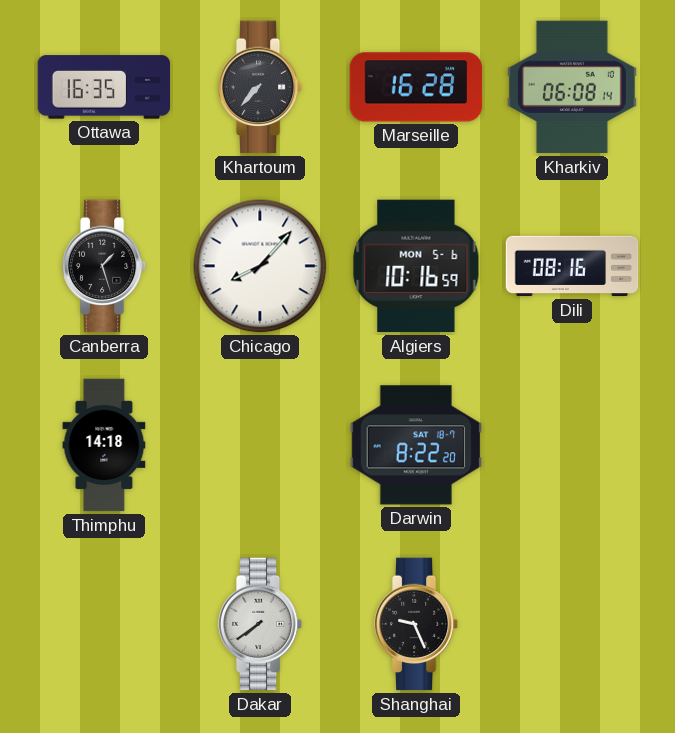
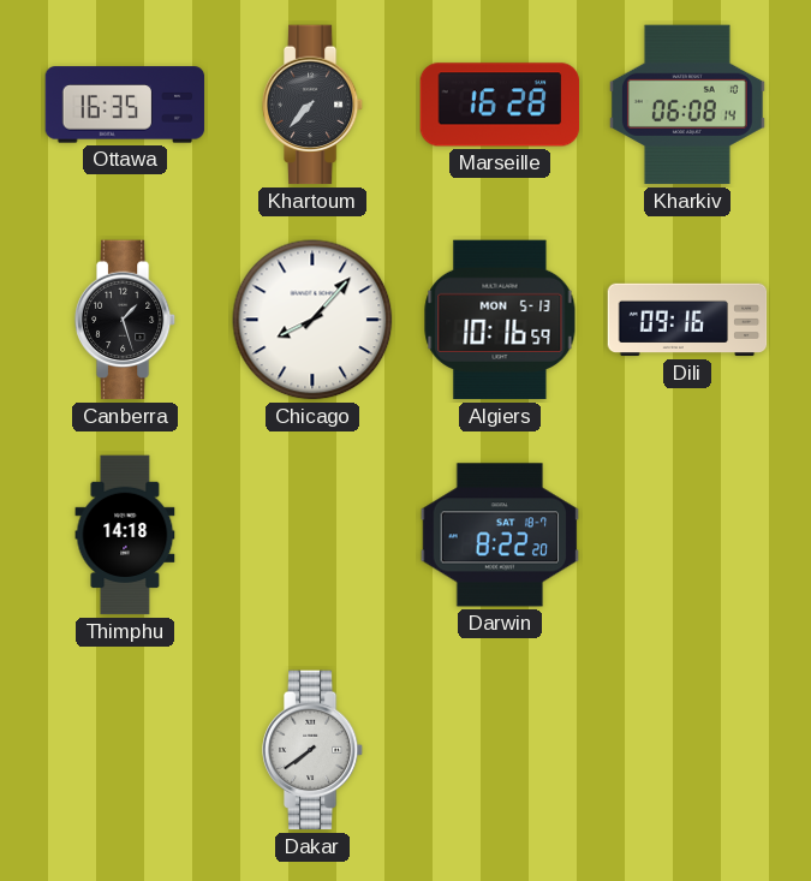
Algiers date: MON 5-6 -> MON 5-13
Dili: 08:16 -> 09:16
Shanghai: 9:26 -> none
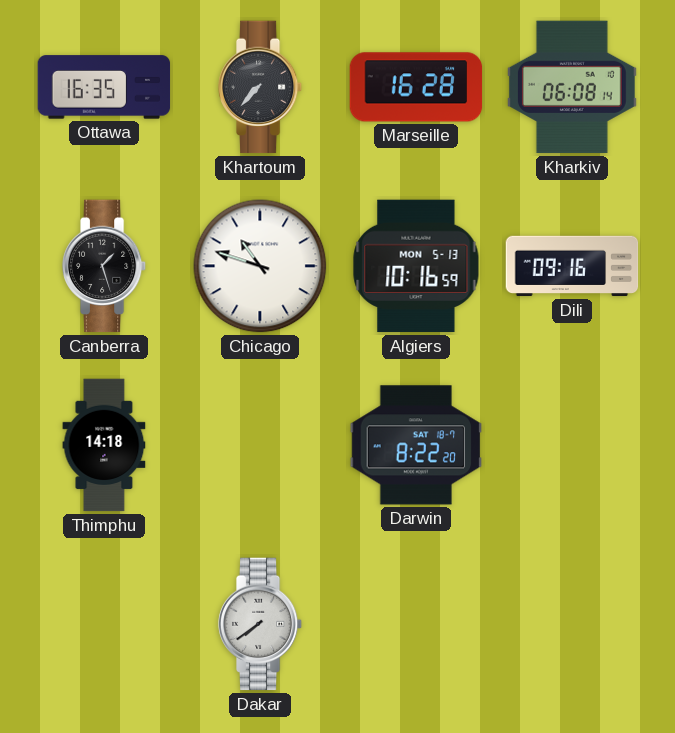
Chicago: 8:07 -> 10:48
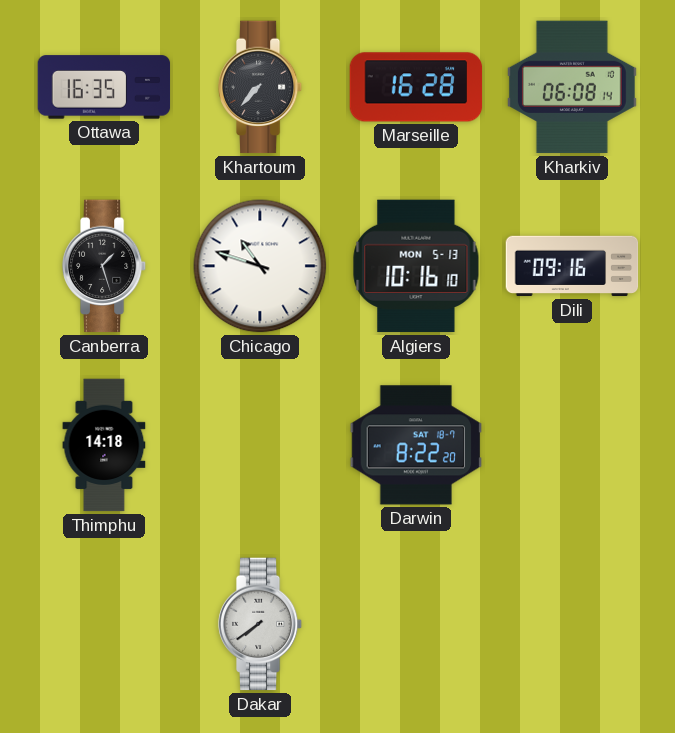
Algiers: 10:16:59 -> 10:16:10
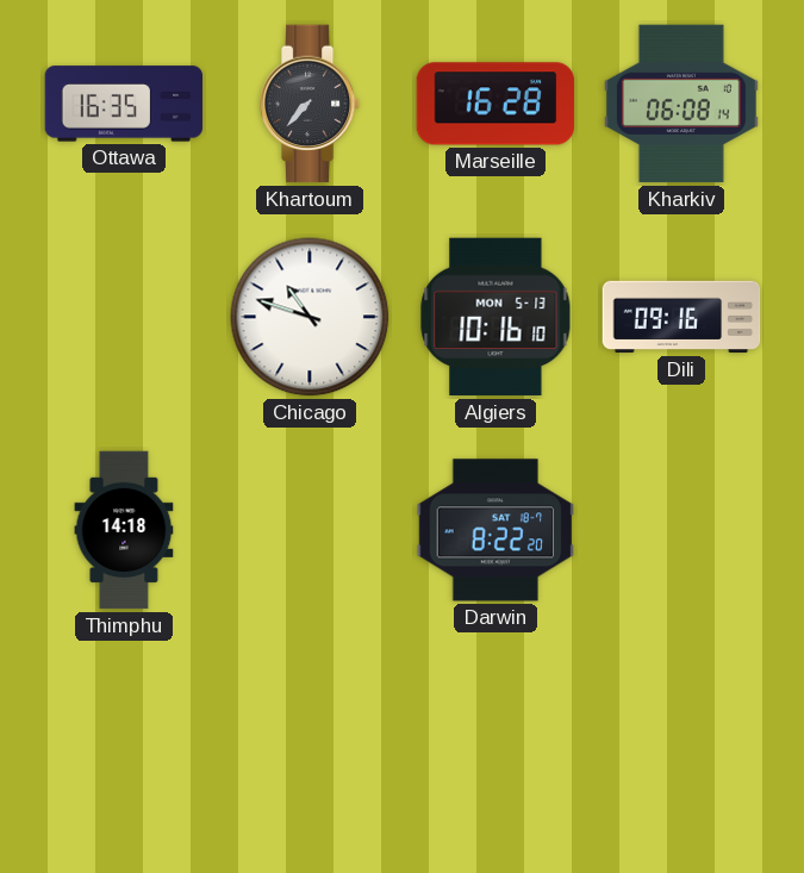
Canberra: 1:27 -> none
Dakar: 7:39 -> none
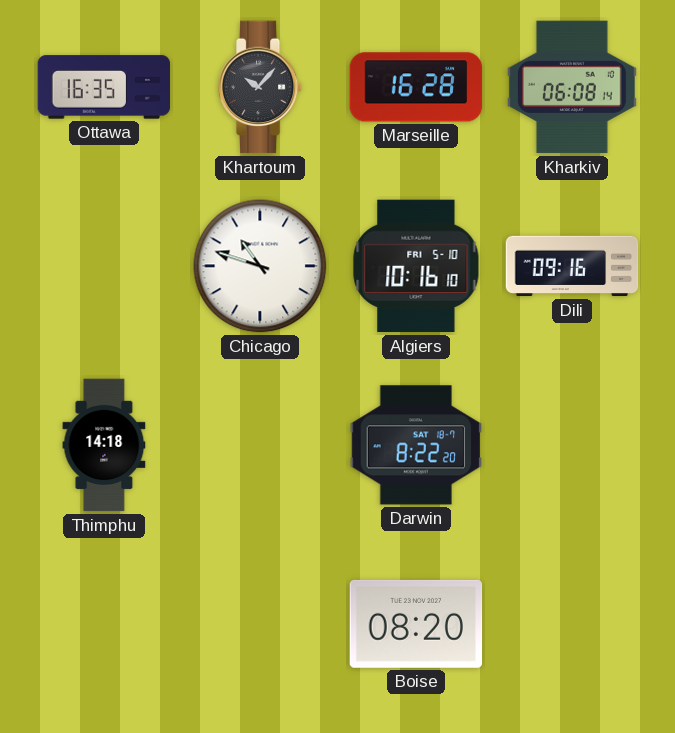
Khartoum: 7:37 -> 10:07
Algiers date: MON 5-13 -> FRI 5-10
Boise: none -> 08:20
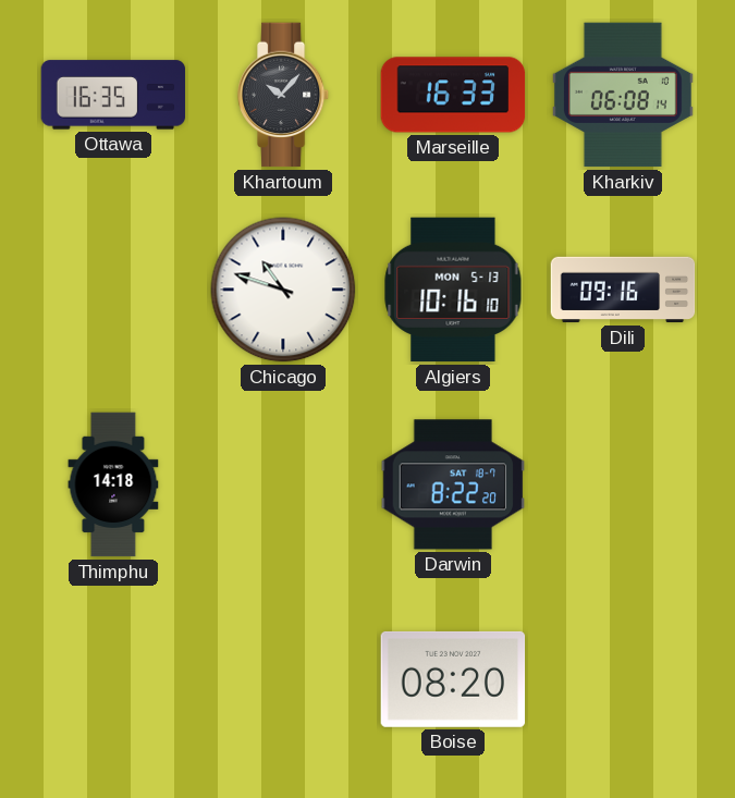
Marseille: 16:28 -> 16:33
Algiers date: FRI 5-10 -> MON 5-13
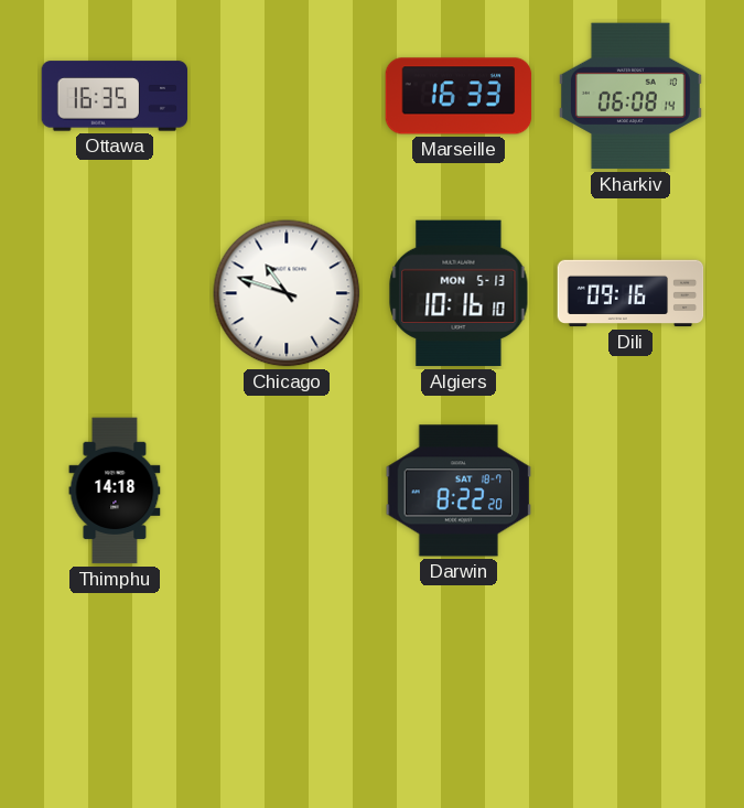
Khartoum: 10:07 -> none
Boise: 08:20 -> none
